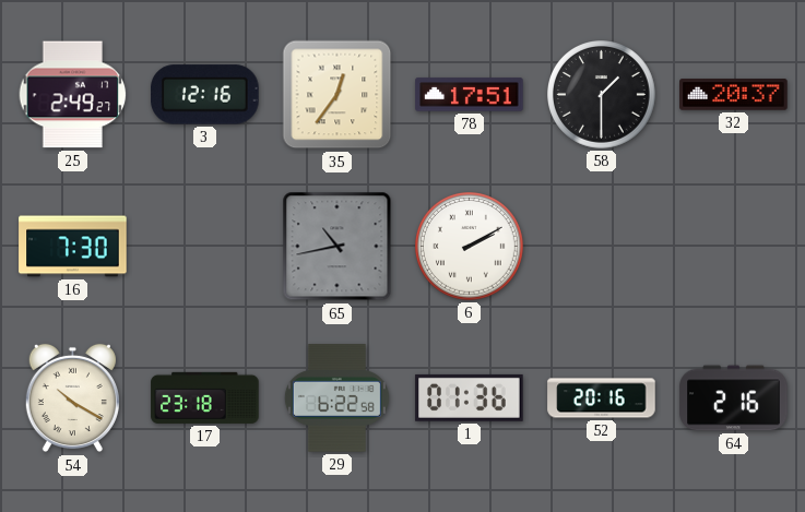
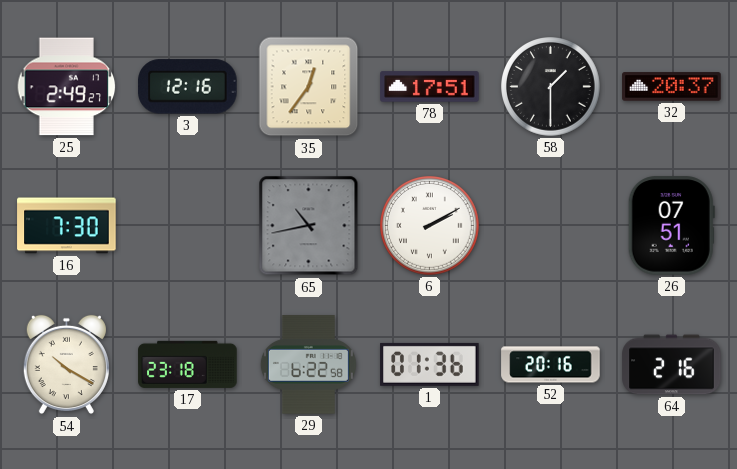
26: none -> 07:51
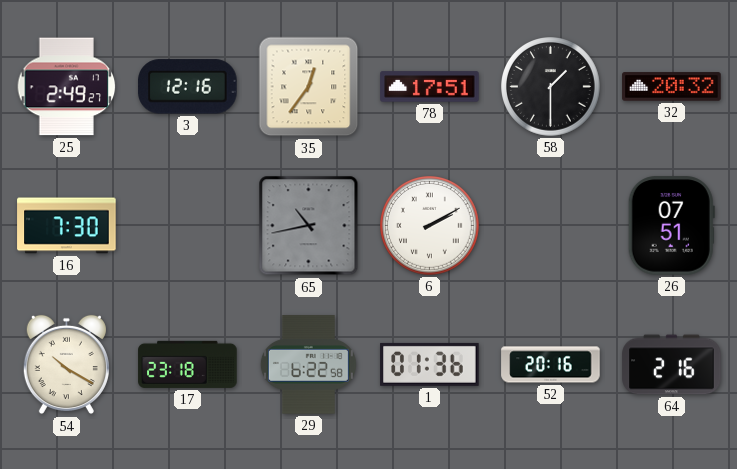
32: 20:37 -> 20:32
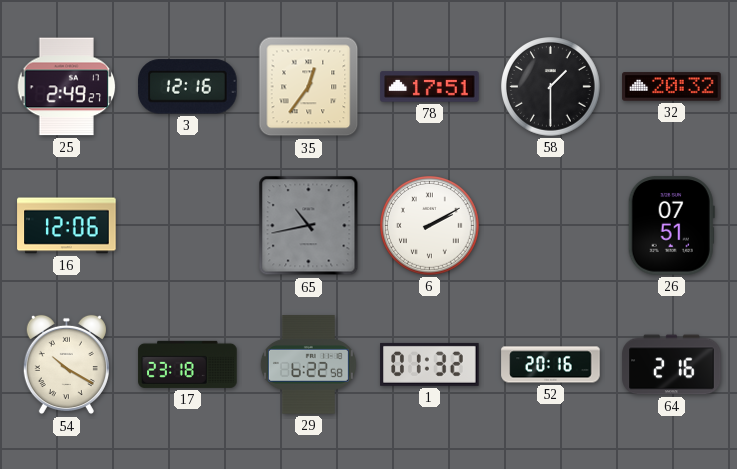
16: 7:30 -> 12:06
1: 01:36 -> 01:32
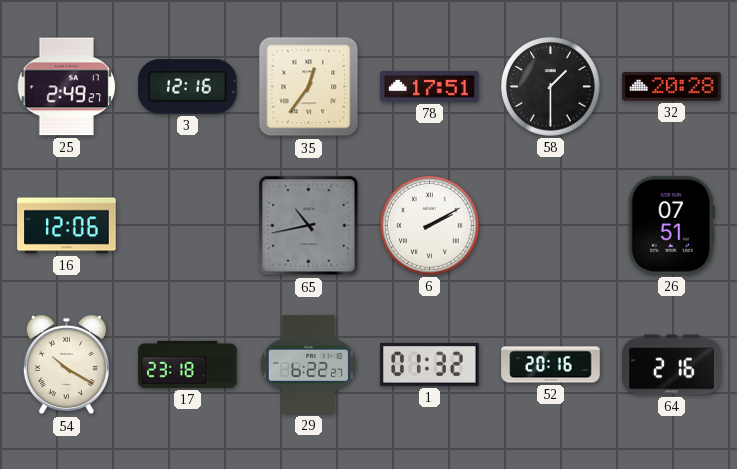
32: 20:32 -> 20:28
29: 6:22:58 -> 6:22:27
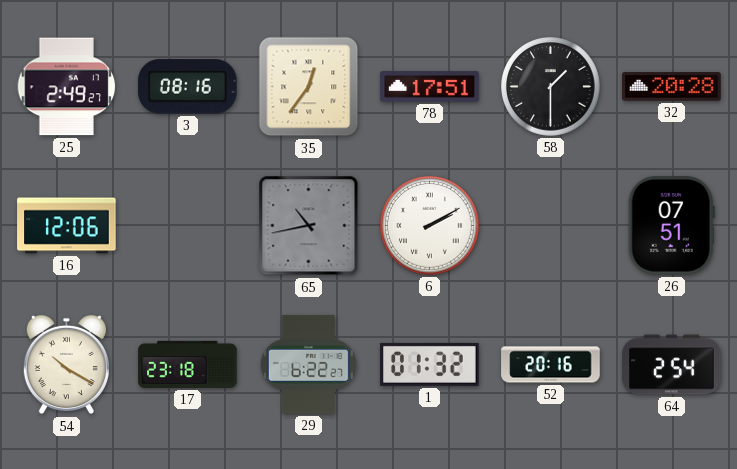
3: 12:16 -> 08:16
64: 2:16 -> 2:54
